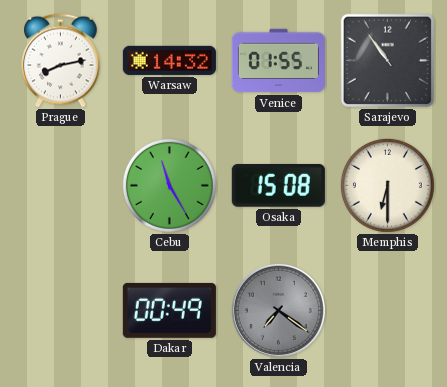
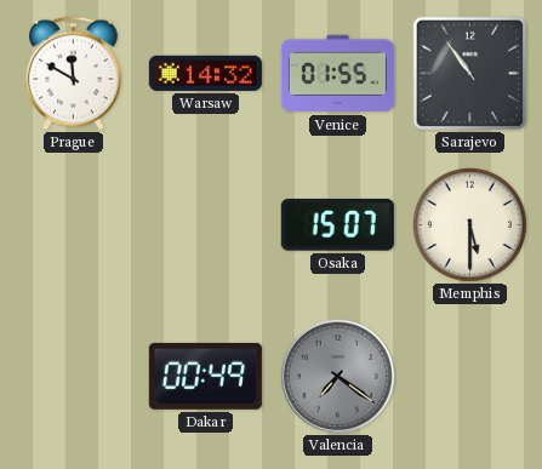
Prague: 8:13 -> 11:50
Cebu: 11:25 -> none
Osaka: 15:08 -> 15:07
Memphis: 6:30 -> 5:30
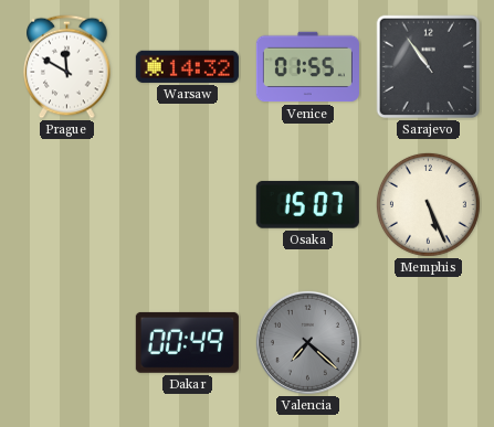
Memphis: 5:30 -> 5:26
Valencia: 7:21 -> 7:22
